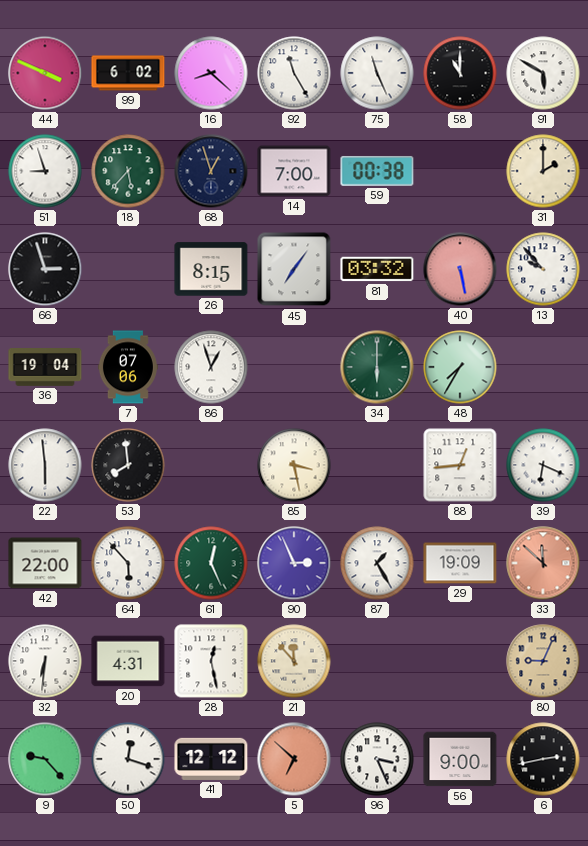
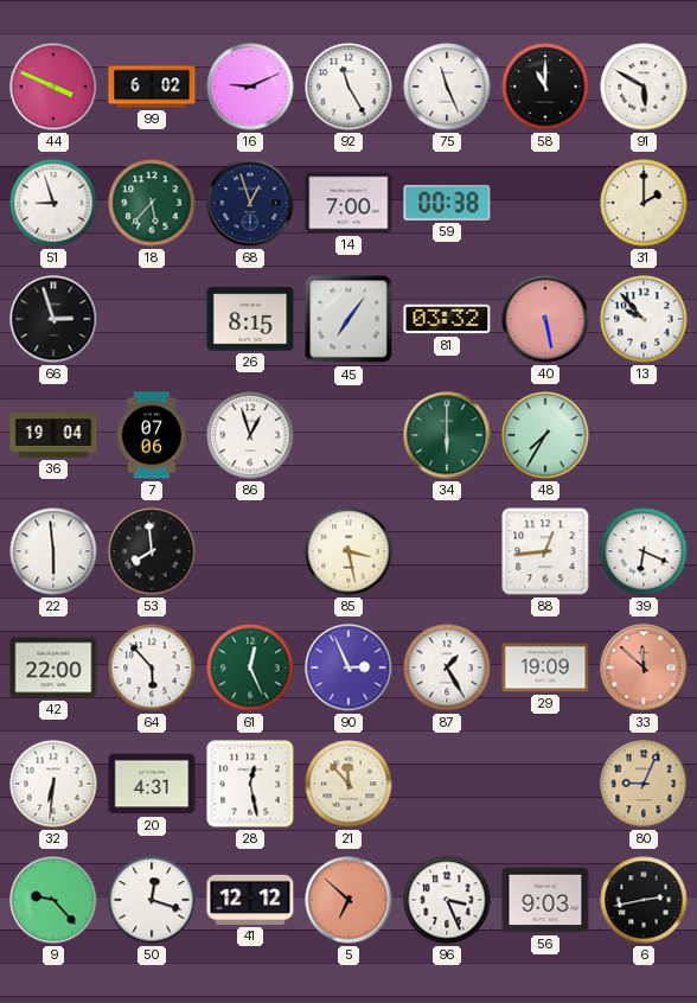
16: 8:22 -> 9:11
56: 9:00 -> 9:03
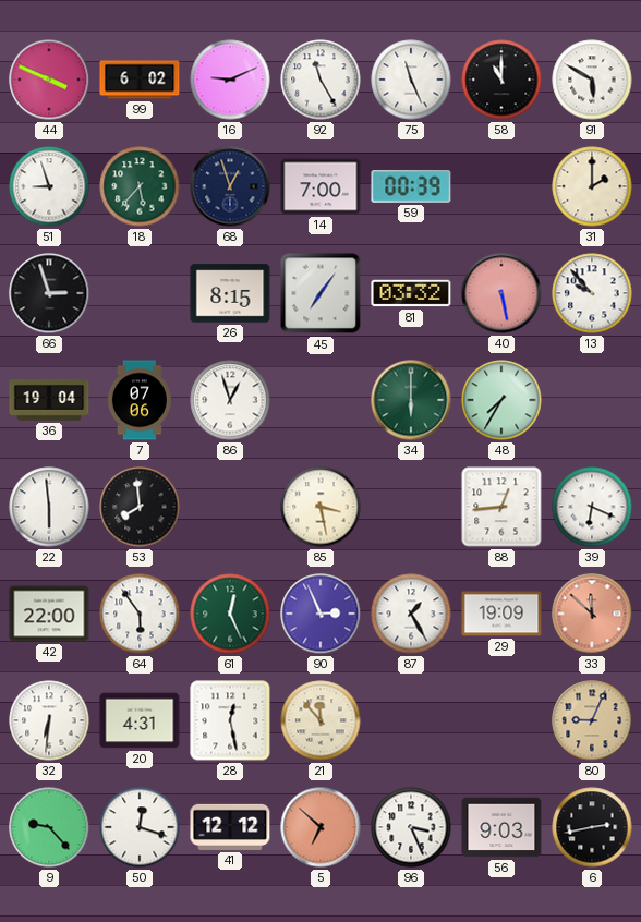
59: 00:38 -> 00:39
64: 5:53 -> 5:54
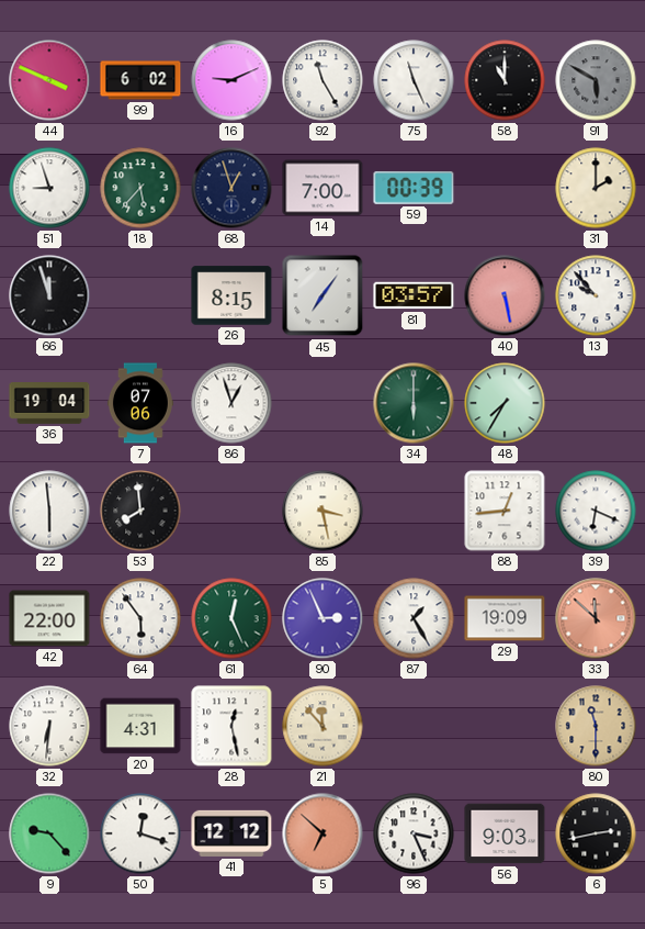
91 dial: white -> grey
66: 2:57 -> 11:57
81: 03:32 -> 03:57
80: 9:04 -> 11:30
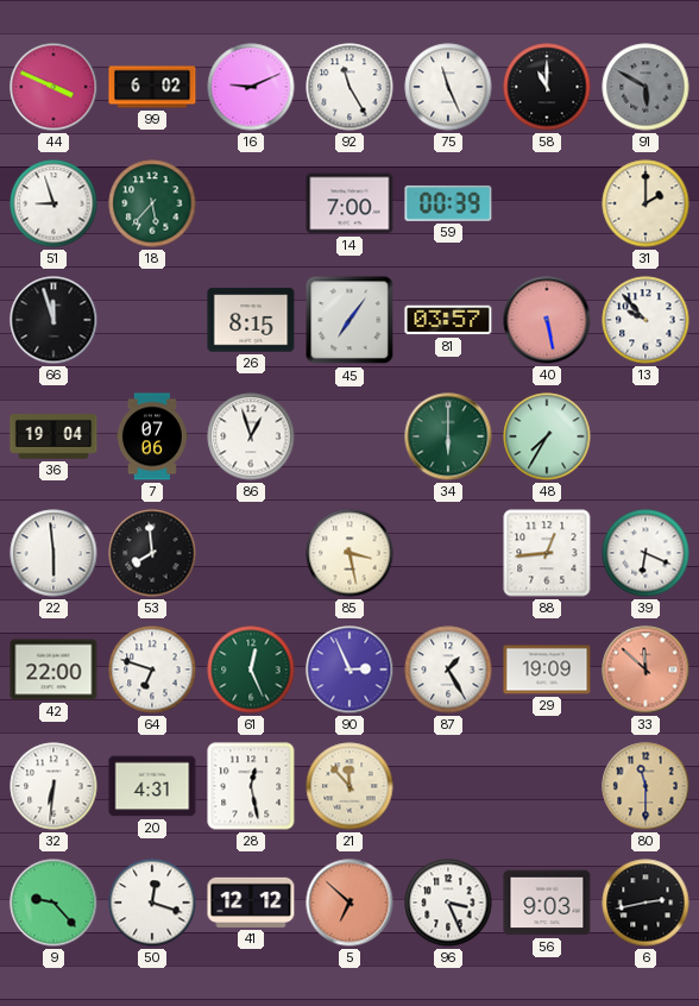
68: 12:57 -> none
64: 5:54 -> 6:48
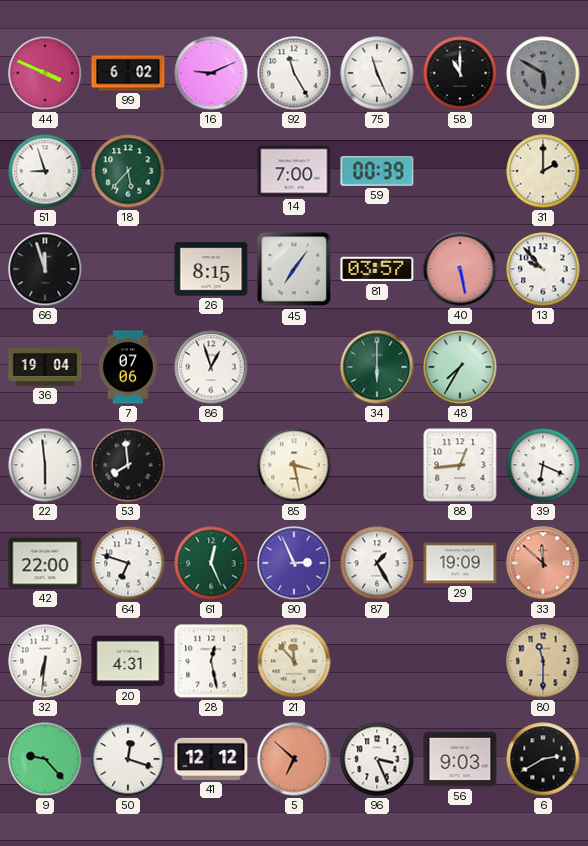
6: 2:43 -> 2:40
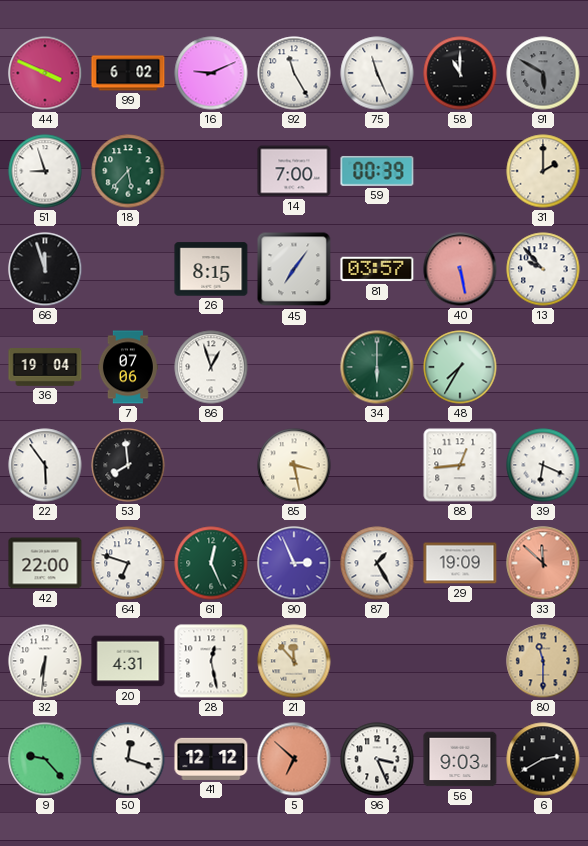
22: 5:59 -> 5:54
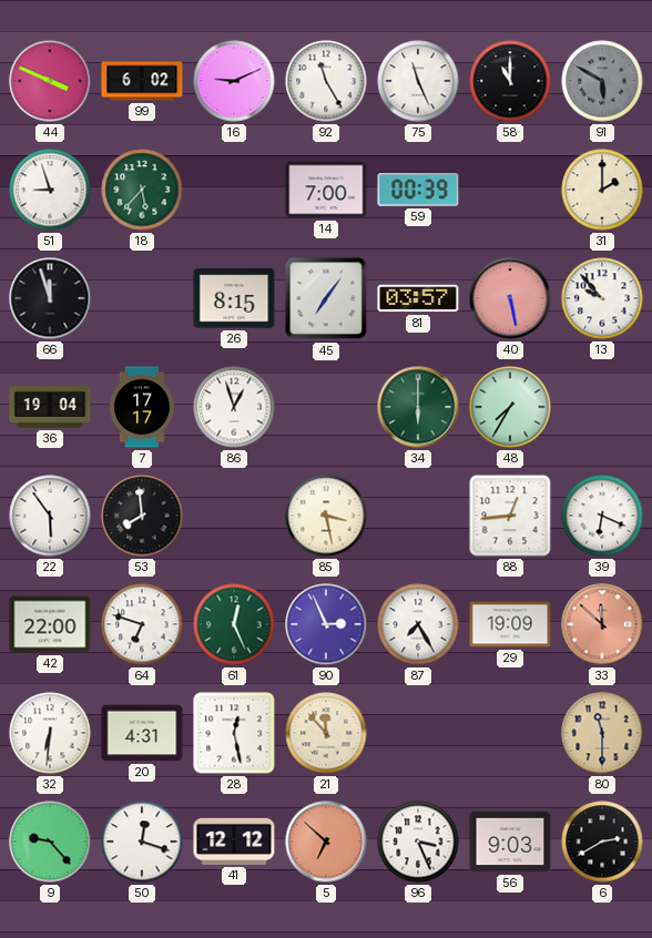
7: 07:06 -> 17:17
87: 1:25 -> 7:25
